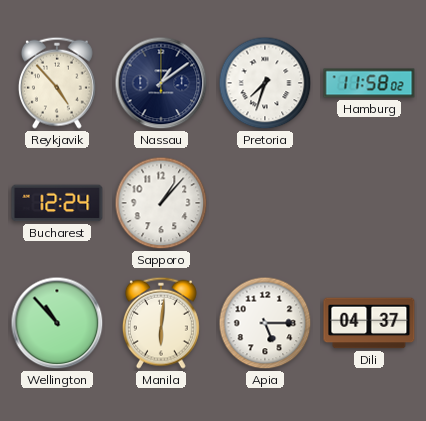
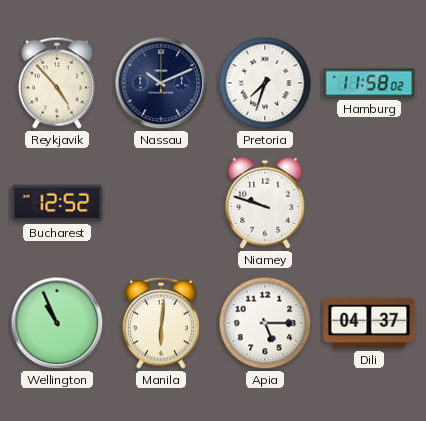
Nassau: 1:09 -> 10:11
Bucharest: 12:24 -> 12:52
Sapporo: 1:07 -> none
Niamey: none -> 9:48
Wellington: 10:53 -> 10:56
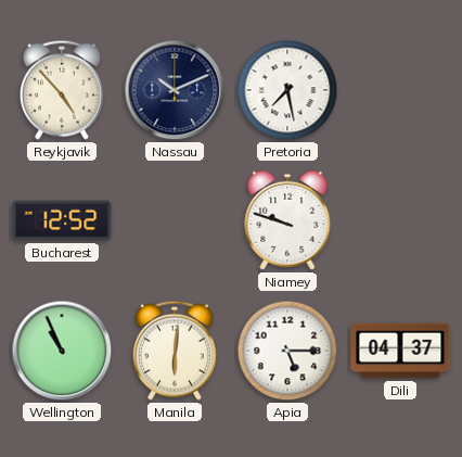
Pretoria: 7:33 -> 7:28
Hamburg: 11:58 -> none
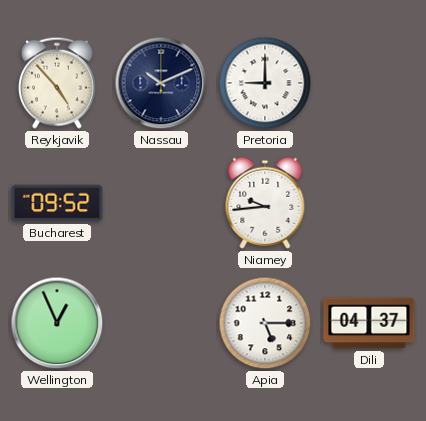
Pretoria: 7:28 -> 9:00
Bucharest: 12:52 -> 09:52
Niamey: 9:48 -> 9:44
Wellington: 10:56 -> 12:56
Manila: 6:01 -> none
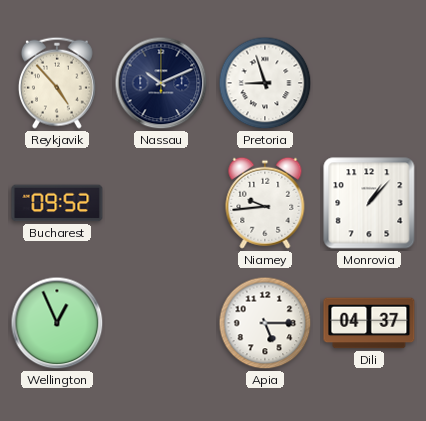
Pretoria: 9:00 -> 8:57
Monrovia: none -> 1:07
